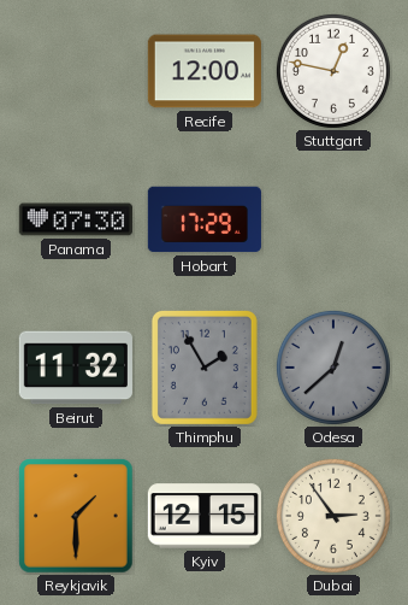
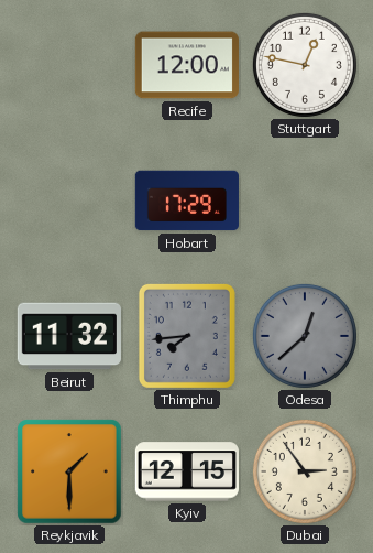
Panama: 07:30 -> none
Thimphu: 1:55 -> 7:44
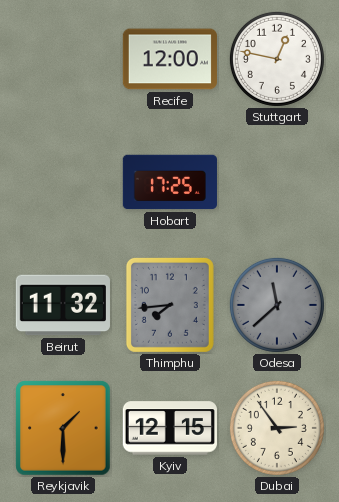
Hobart: 17:29 -> 17:25
Odesa: 12:38 -> 11:38
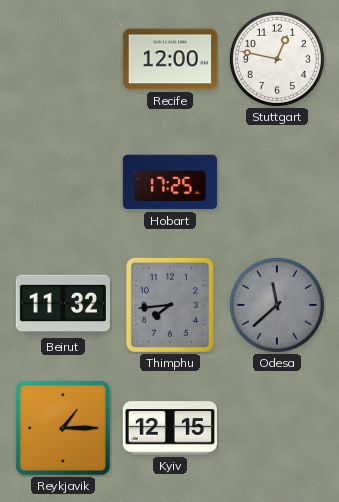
Reykjavik: 1:30 -> 1:15
Dubai: 2:54 -> none
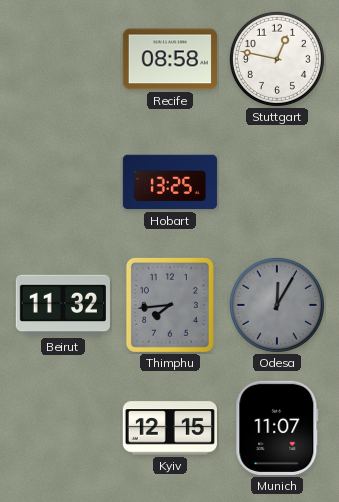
Recife: 12:00 -> 08:58
Hobart: 17:25 -> 13:25
Odesa: 11:38 -> 12:05
Reykjavik: 1:15 -> none
Munich: none -> 11:07
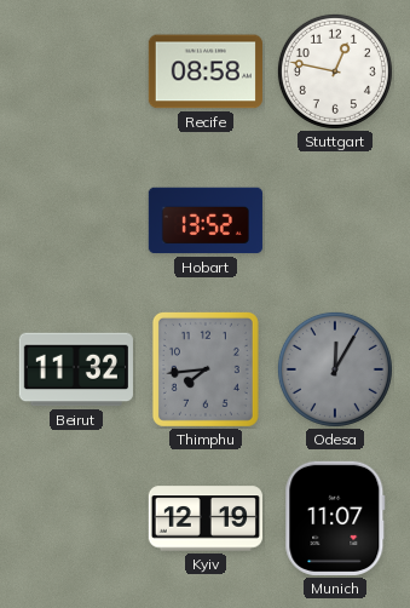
Hobart: 13:25 -> 13:52
Kyiv: 12:15 -> 12:19
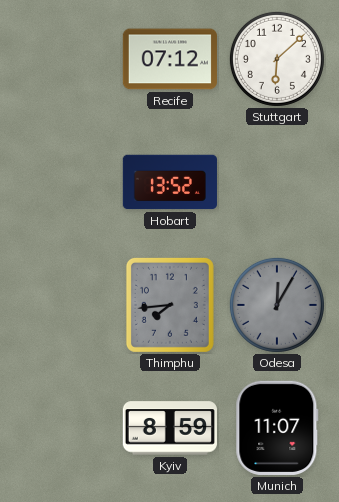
Recife: 08:58 -> 07:12
Stuttgart: 12:47 -> 6:08
Beirut: 11:32 -> none
Kyiv: 12:19 -> 8:59
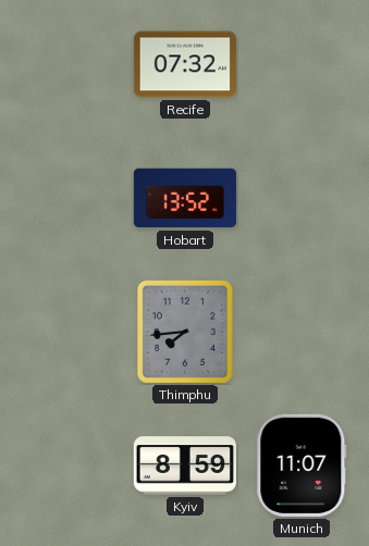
Recife: 07:12 -> 07:32
Stuttgart: 6:08 -> none
Odesa: 12:05 -> none
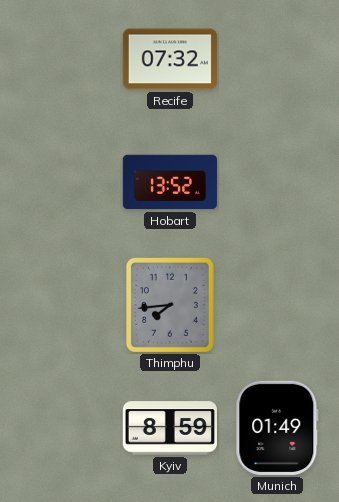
Munich: 11:07 -> 01:49
